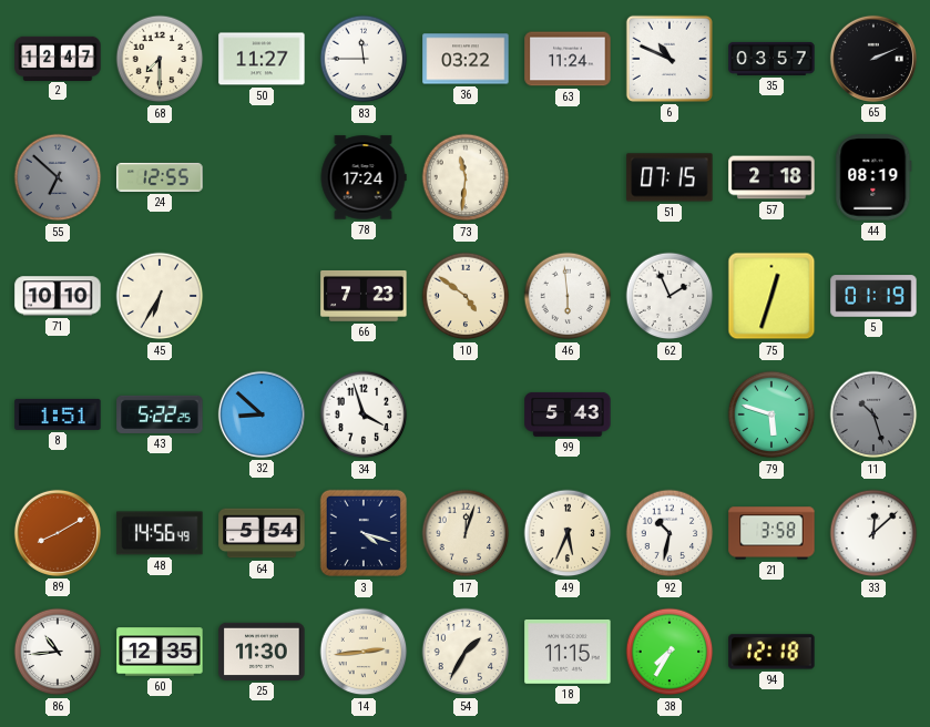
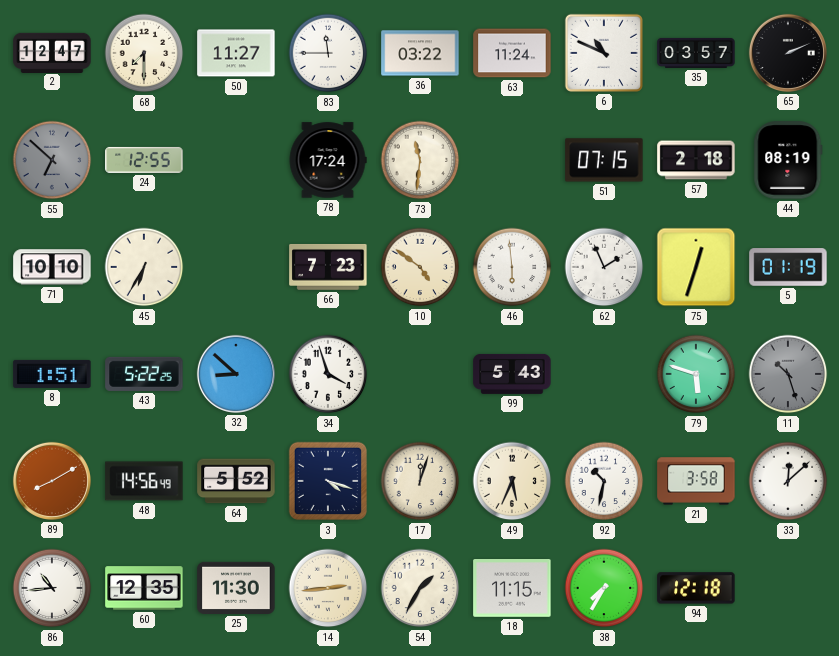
64: 5:54 -> 5:52
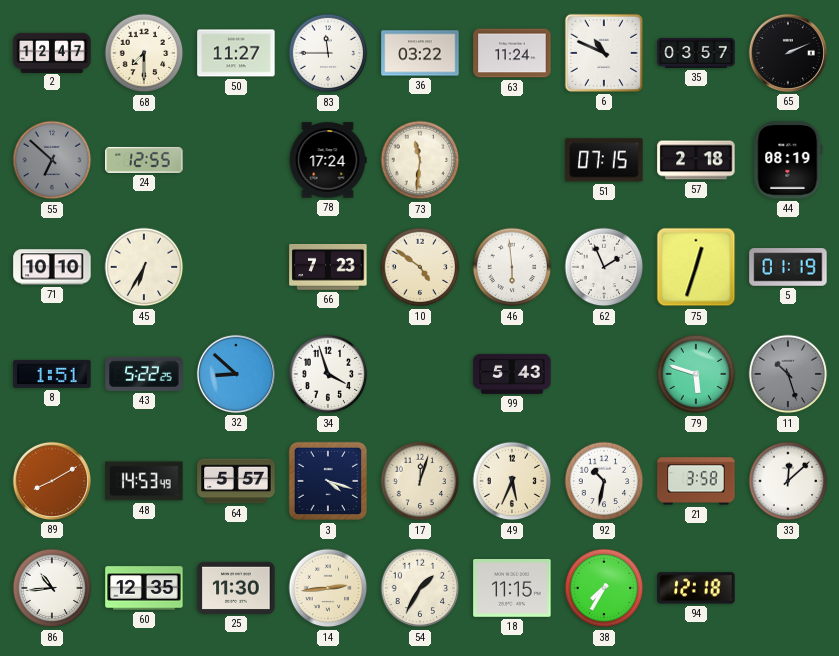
48: 14:56 -> 14:53
64: 5:52 -> 5:57
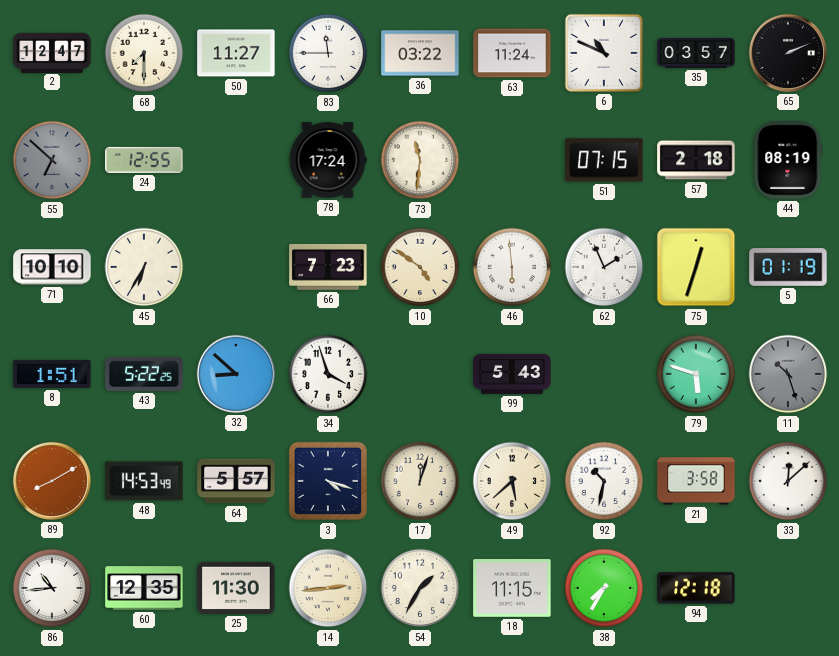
49: 5:34 -> 5:38
